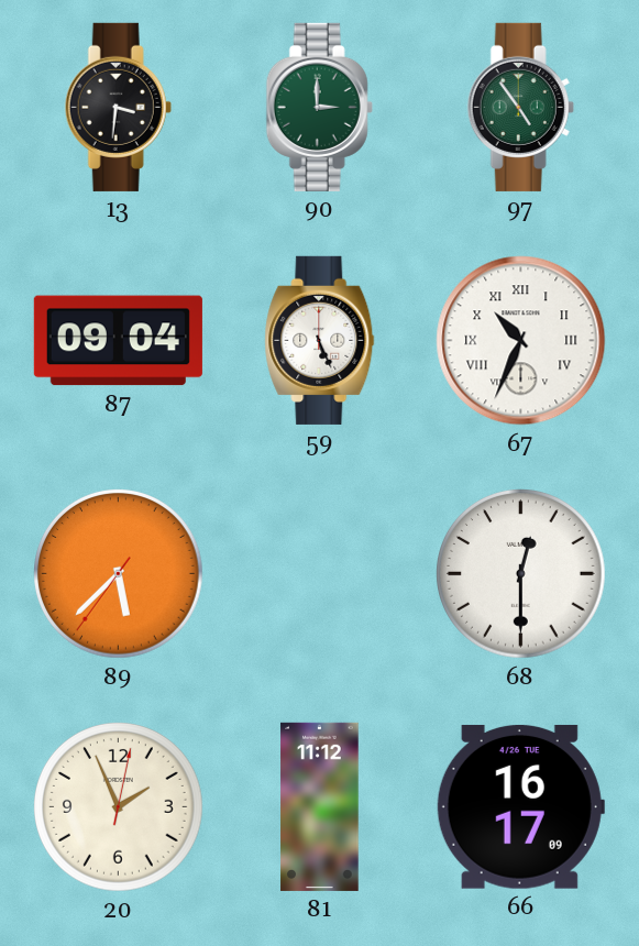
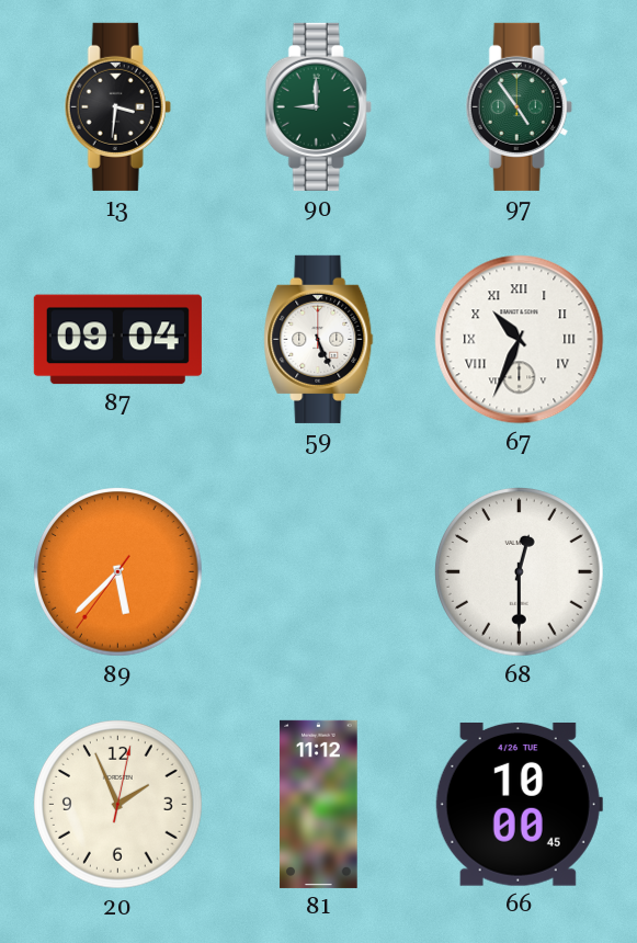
90: 3:00 -> 9:00
66: 16:17 -> 10:00
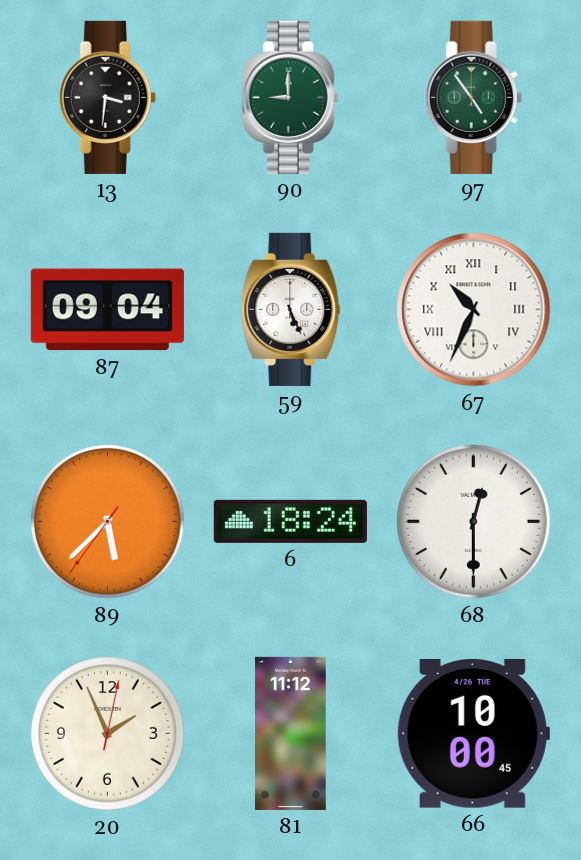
6: none -> 18:24
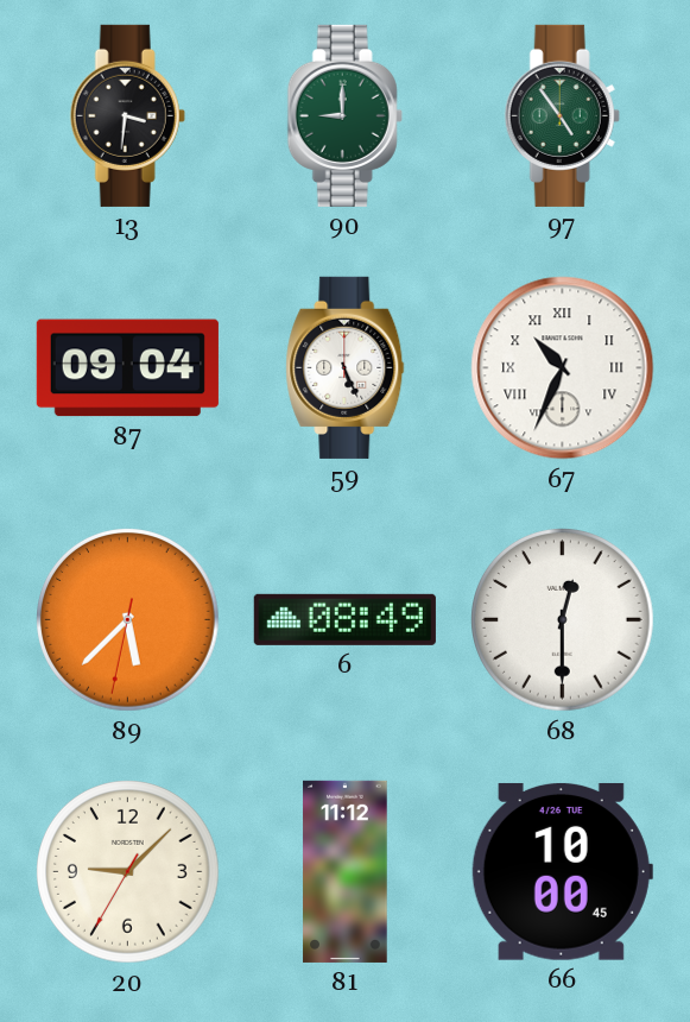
89: 5:37:36 -> 5:37:32
6: 18:24 -> 08:49
20: 1:56 -> 9:07
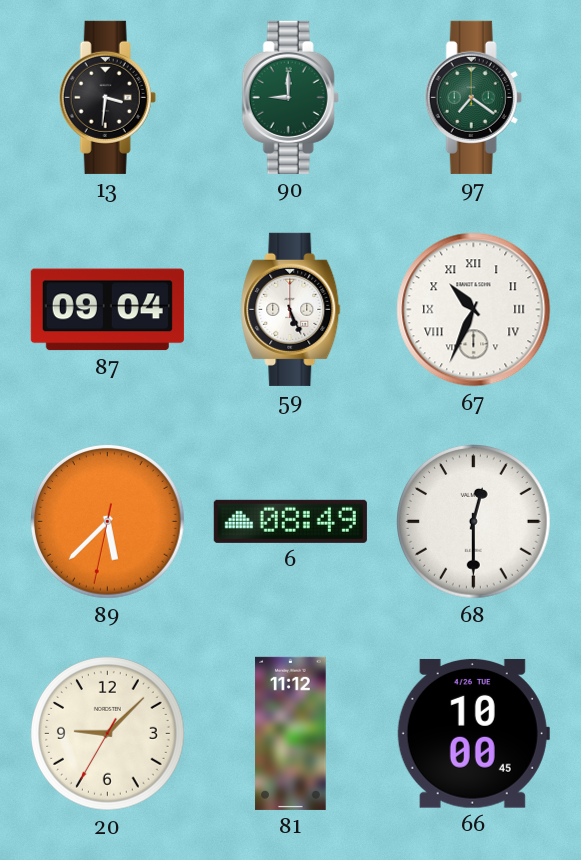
97: 4:54 -> 7:21
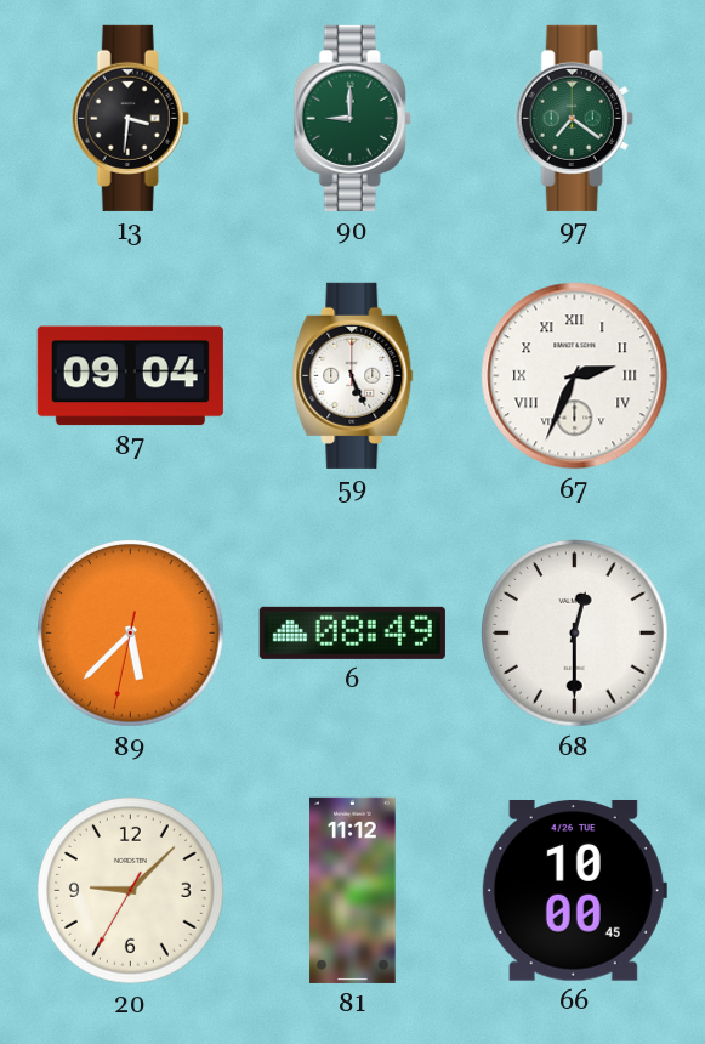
67: 10:34 -> 2:34
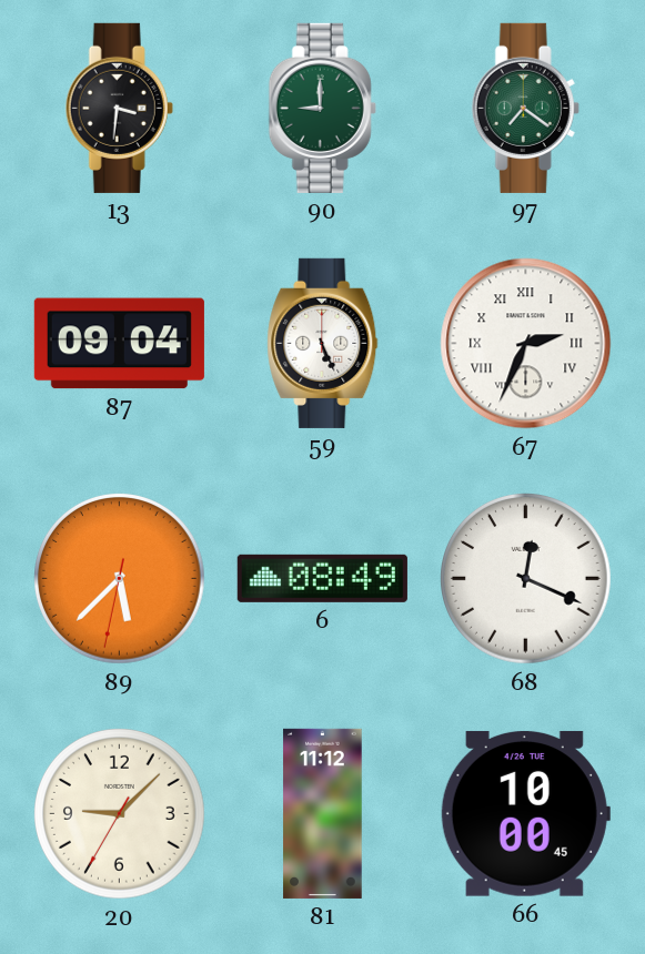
68: 12:30 -> 12:19
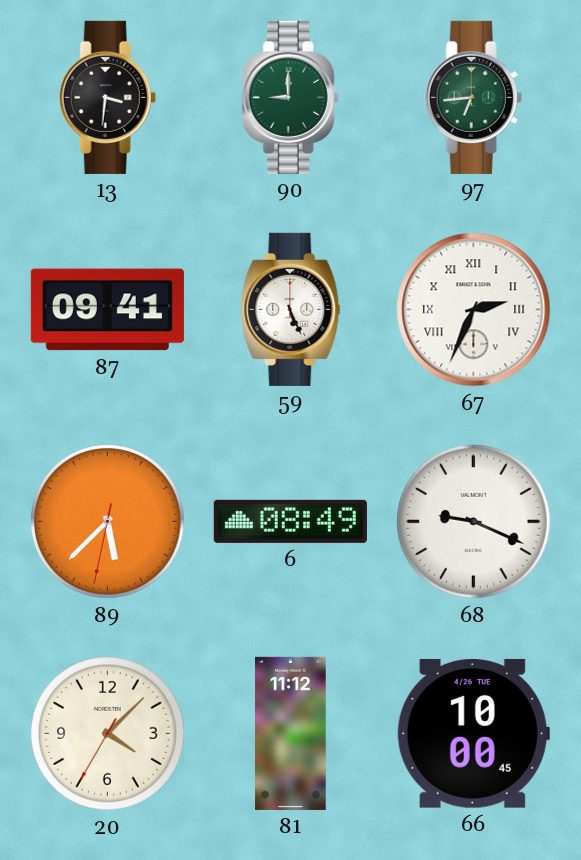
97: 7:21 -> 6:44
87: 09:04 -> 09:41
68: 12:19 -> 9:19
20: 9:07 -> 4:07
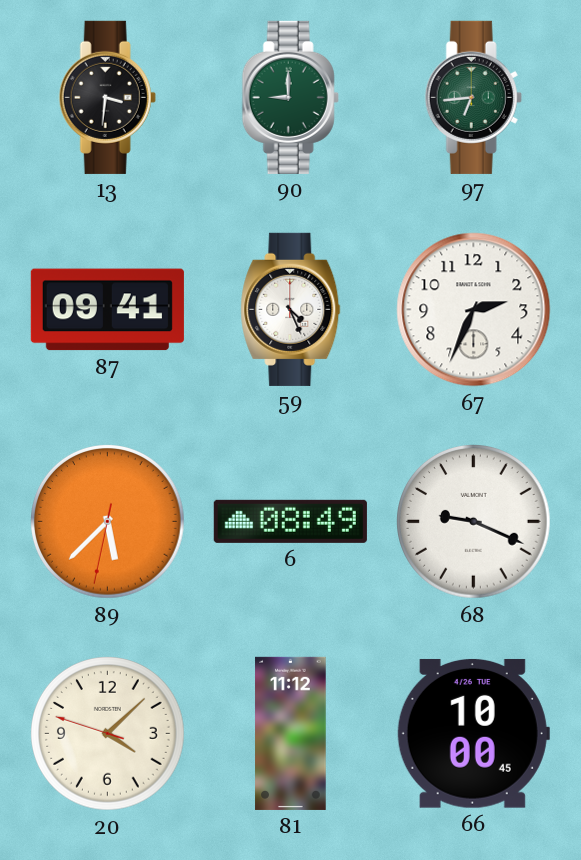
59: 5:26 -> 4:26
67 numerals: Roman -> Arabic
20: 4:07:35 -> 4:07:48
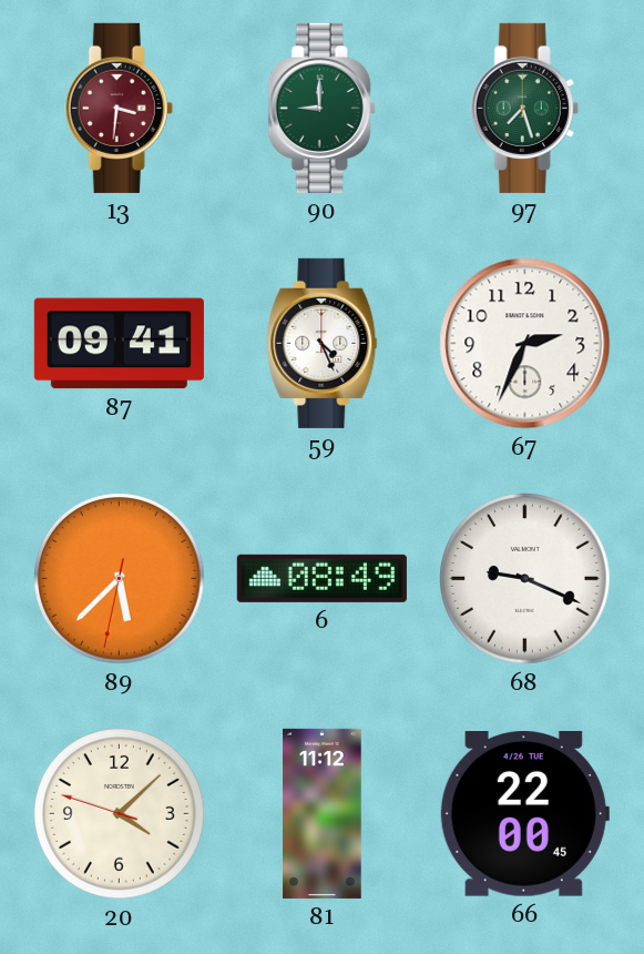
13 dial: black -> burgundy
97: 6:44 -> 7:27
66: 10:00 -> 22:00
